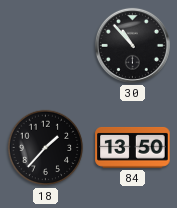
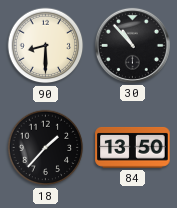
90: none -> 8:30
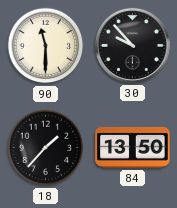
90: 8:30 -> 11:30
30: 10:53 -> 9:53
